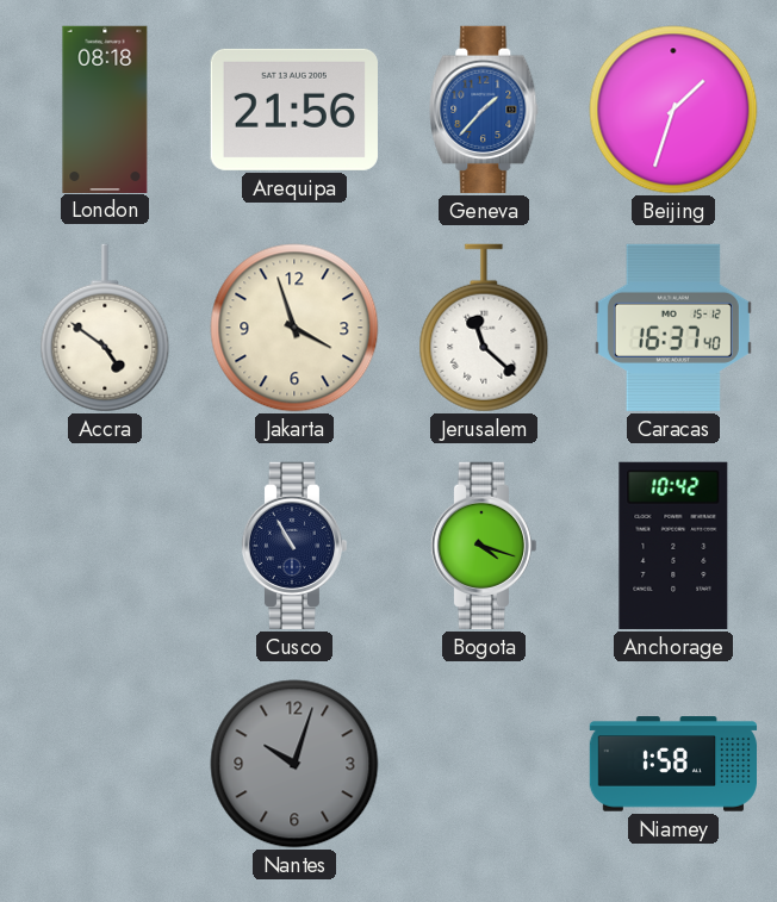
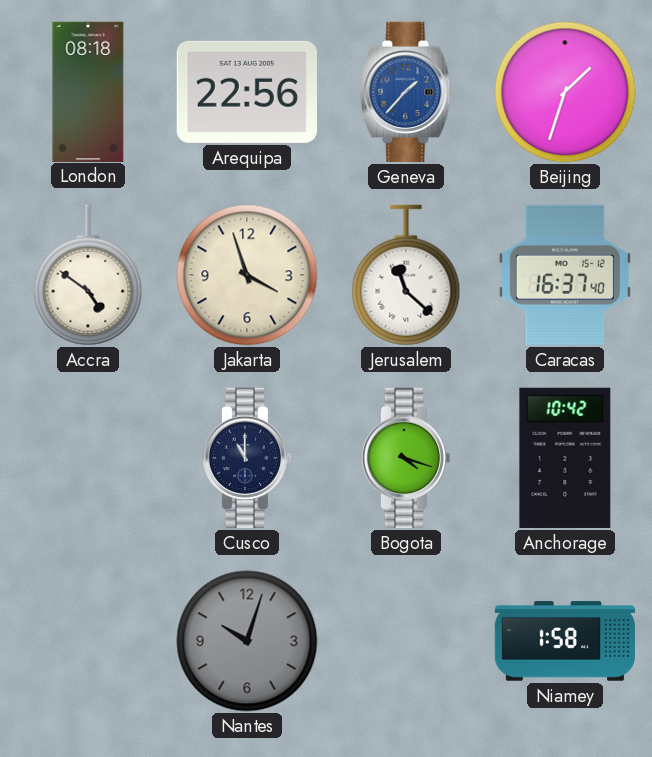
Arequipa: 21:56 -> 22:56
Cusco: 10:55 -> 11:00
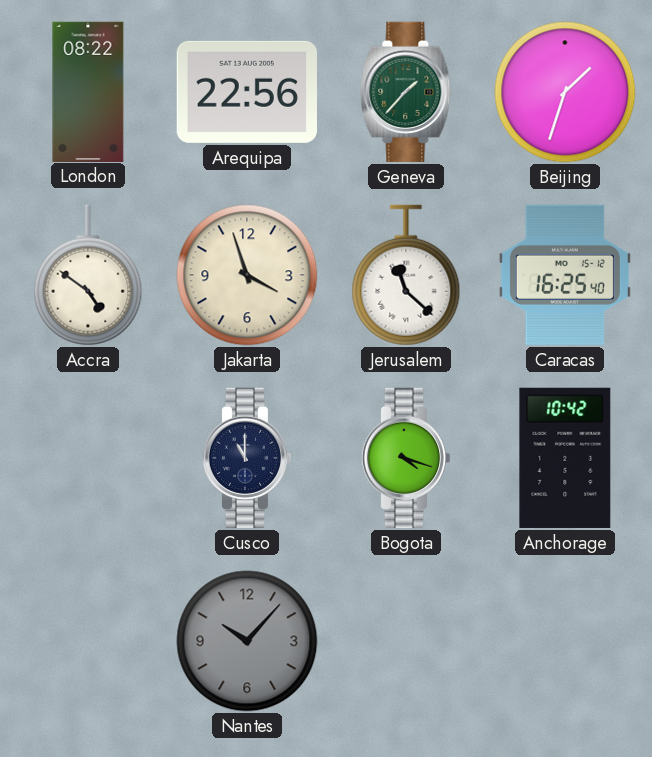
London: 08:18 -> 08:22
Geneva dial: blue -> green
Caracas: 16:37 -> 16:25
Nantes: 10:03 -> 10:07
Niamey: 1:58 -> none
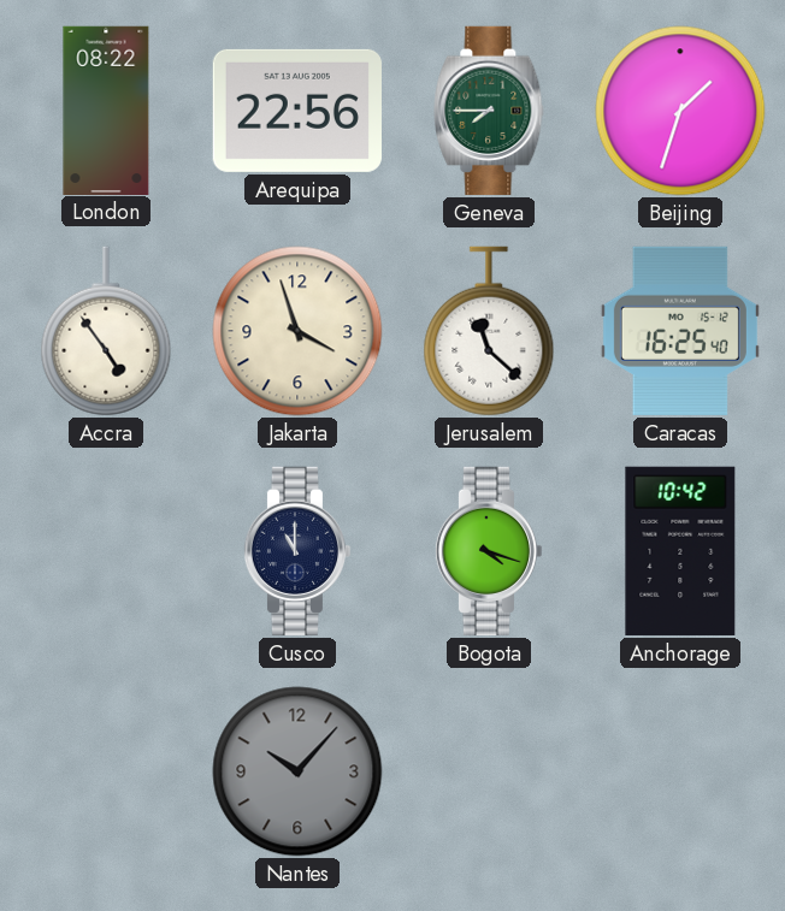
Geneva: 1:37 -> 7:45
Accra: 4:51 -> 4:54
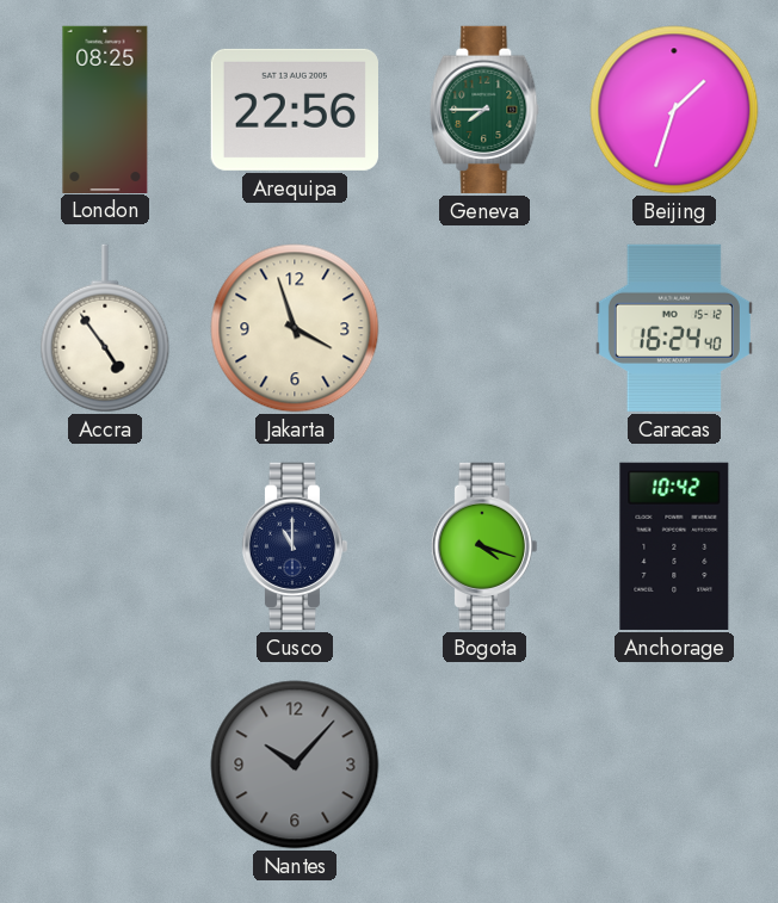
London: 08:22 -> 08:25
Jerusalem: 11:22 -> none
Caracas: 16:25 -> 16:24
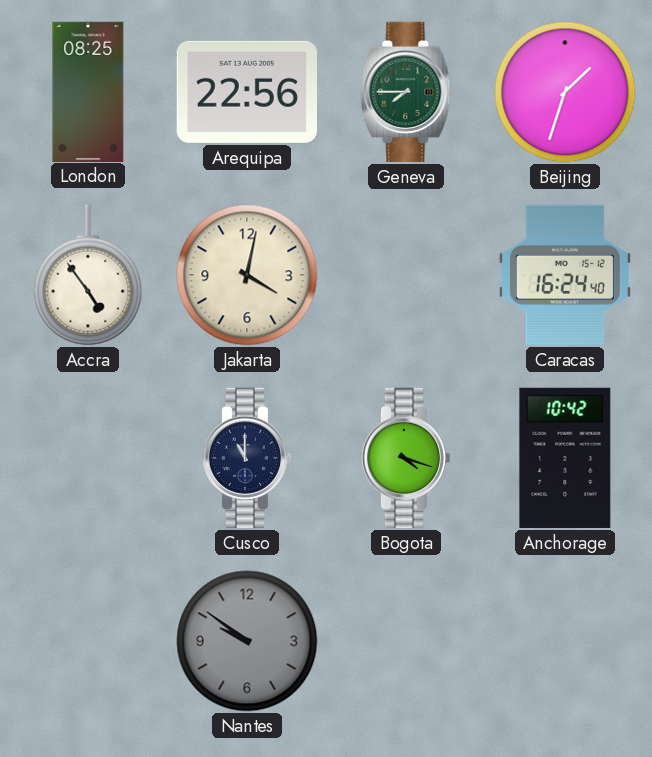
Jakarta: 3:57 -> 4:02
Nantes: 10:07 -> 9:51
